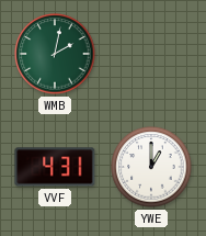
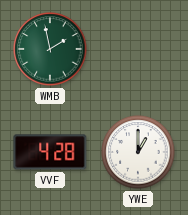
WMB: 2:02 -> 1:58
VVF: 4:31 -> 4:28
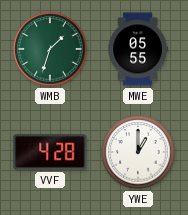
WMB: 1:58 -> 1:33
MWE: none -> 05:55
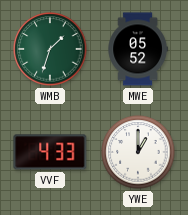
MWE: 05:55 -> 05:52
VVF: 4:28 -> 4:33
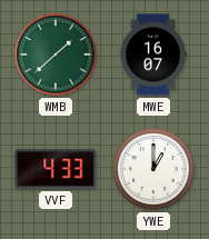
WMB: 1:33 -> 1:38
MWE: 05:52 -> 16:07
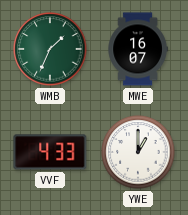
WMB: 1:38 -> 1:34
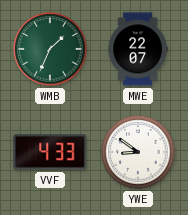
MWE: 16:07 -> 22:07
YWE: 1:00 -> 8:51
